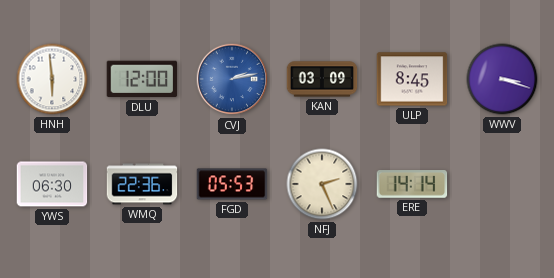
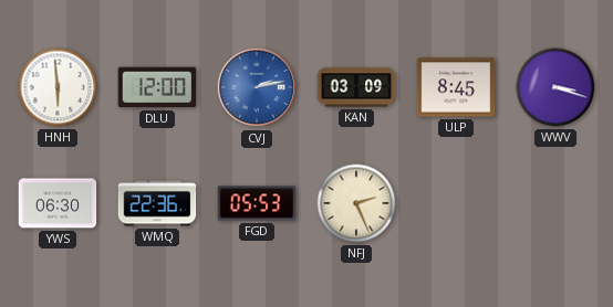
ERE: 14:14 -> none
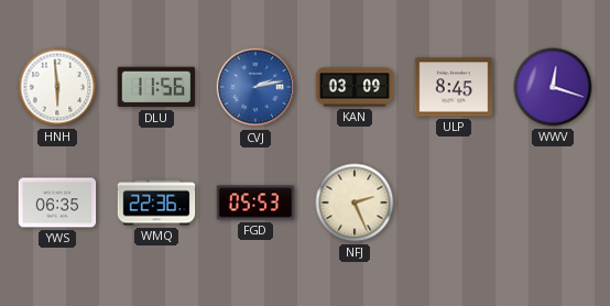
DLU: 12:00 -> 11:56
WWV: 3:18 -> 12:18
YWS: 06:30 -> 06:35
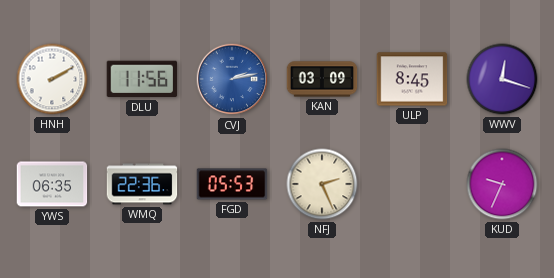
HNH: 5:59 -> 2:10
KUD: none -> 9:34
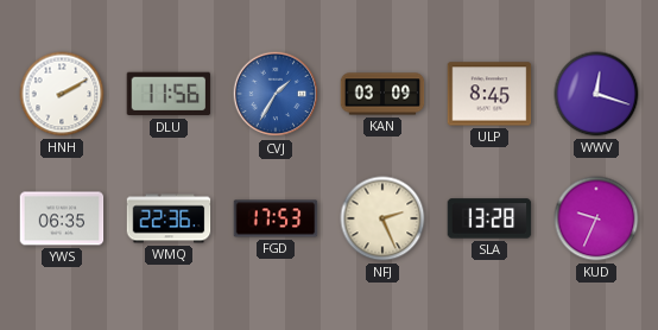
CVJ: 2:13 -> 1:35
FGD: 05:53 -> 17:53
SLA: none -> 13:28
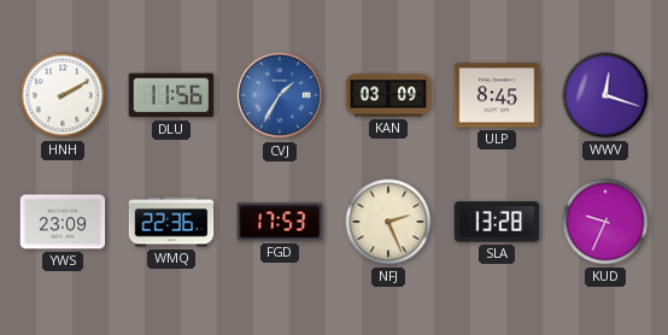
YWS: 06:35 -> 23:09
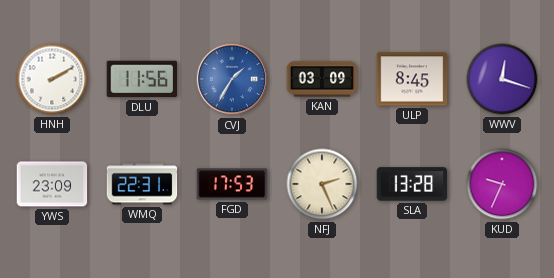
WMQ: 22:36 -> 22:31
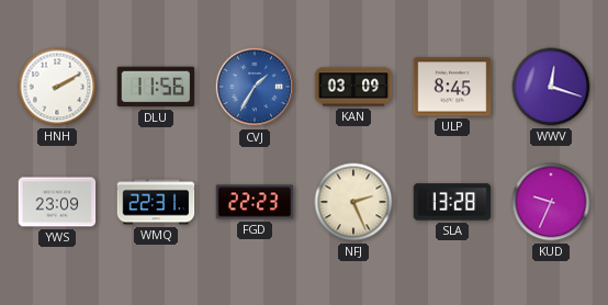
FGD: 17:53 -> 22:23
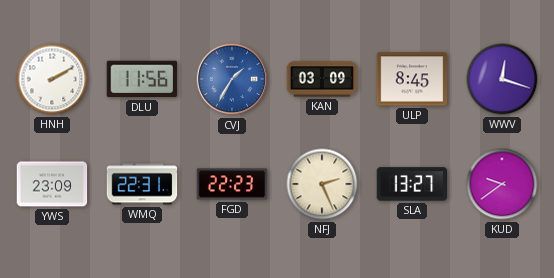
SLA: 13:28 -> 13:27
KUD: 9:34 -> 9:39
